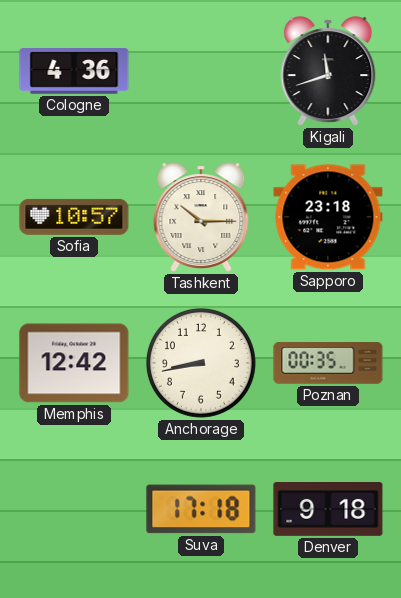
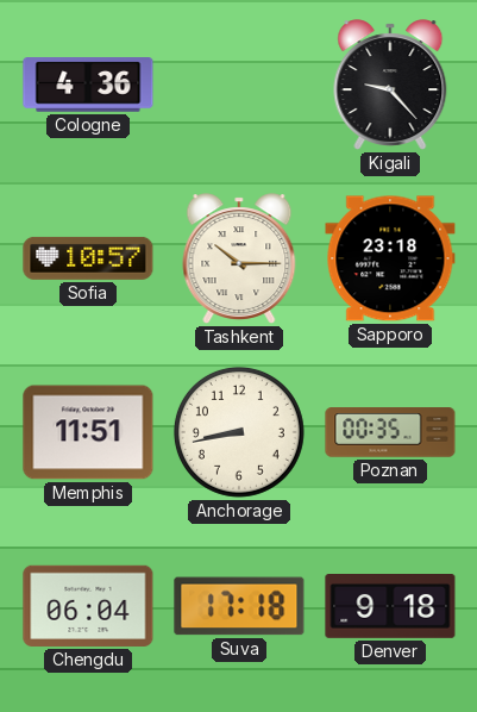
Kigali: 11:42 -> 9:23
Memphis: 12:42 -> 11:51
Chengdu: none -> 06:04
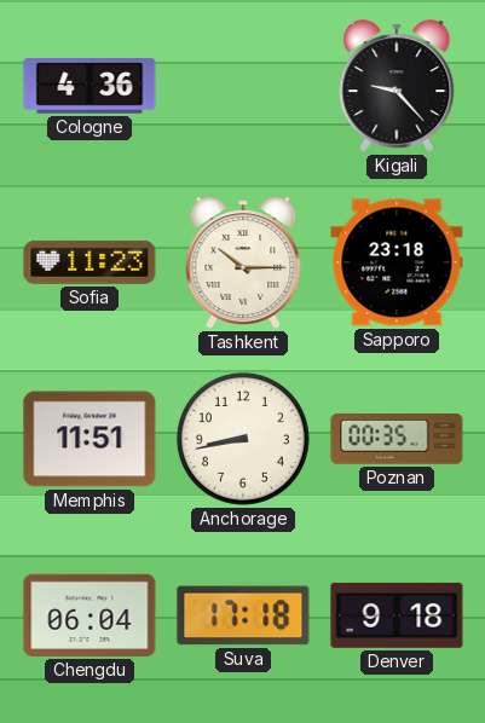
Sofia: 10:57 -> 11:23
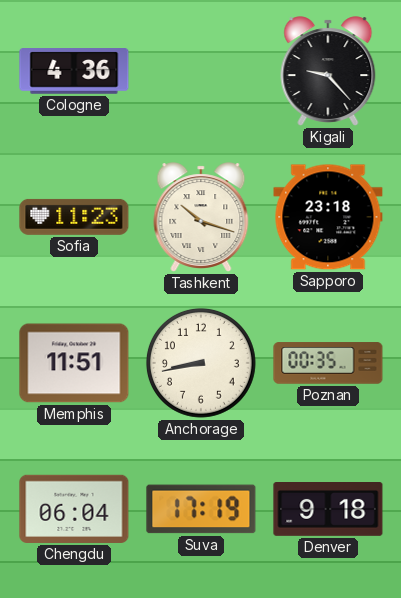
Tashkent: 10:15 -> 10:18
Suva: 17:18 -> 17:19
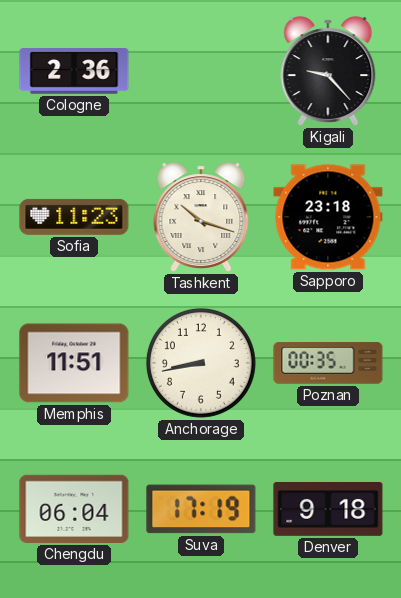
Cologne: 4:36 -> 2:36
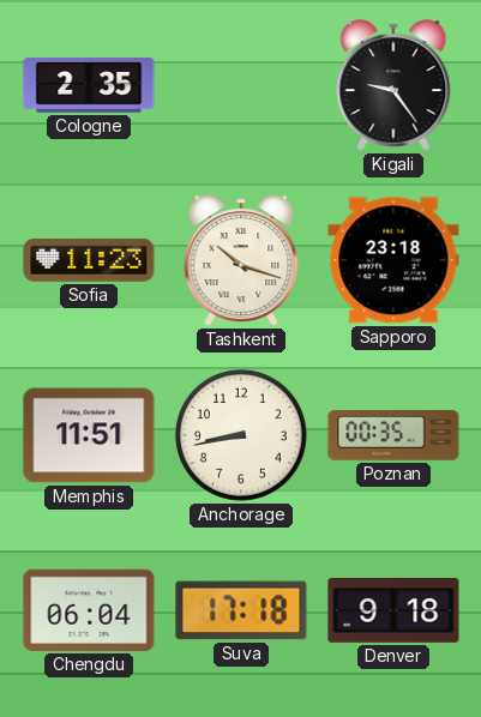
Cologne: 2:36 -> 2:35
Kigali: 9:23 -> 9:24
Suva: 17:19 -> 17:18
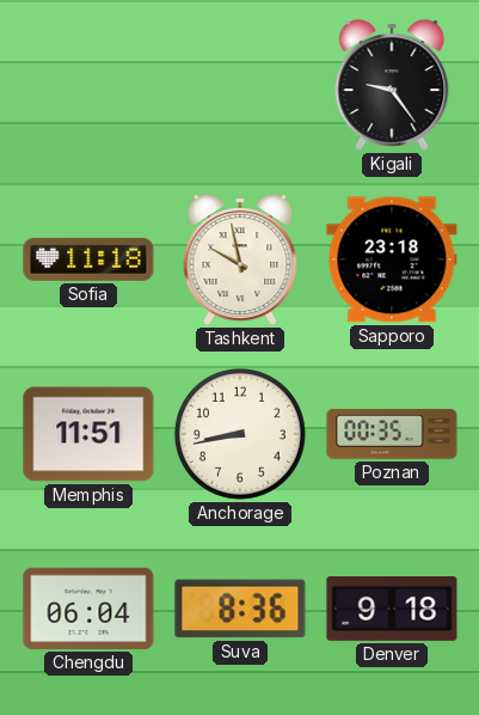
Cologne: 2:35 -> none
Sofia: 11:23 -> 11:18
Tashkent: 10:18 -> 9:58
Suva: 17:18 -> 8:36
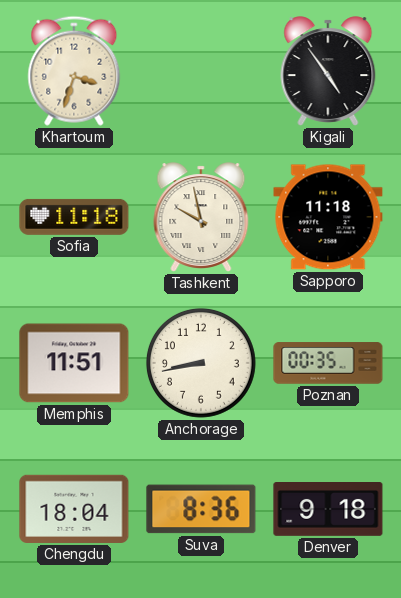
Khartoum: none -> 3:33
Kigali: 9:24 -> 4:54
Sapporo: 23:18 -> 11:18
Chengdu: 06:04 -> 18:04
